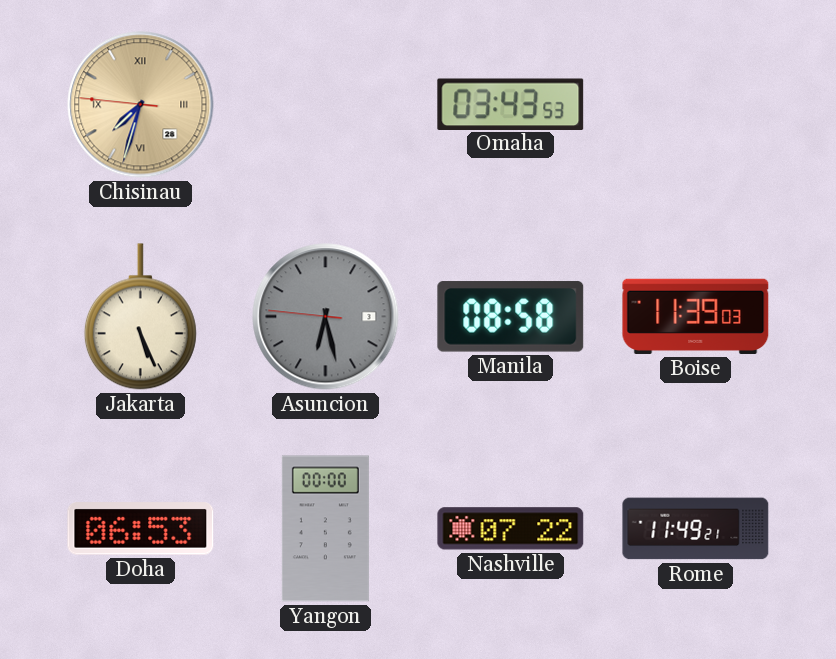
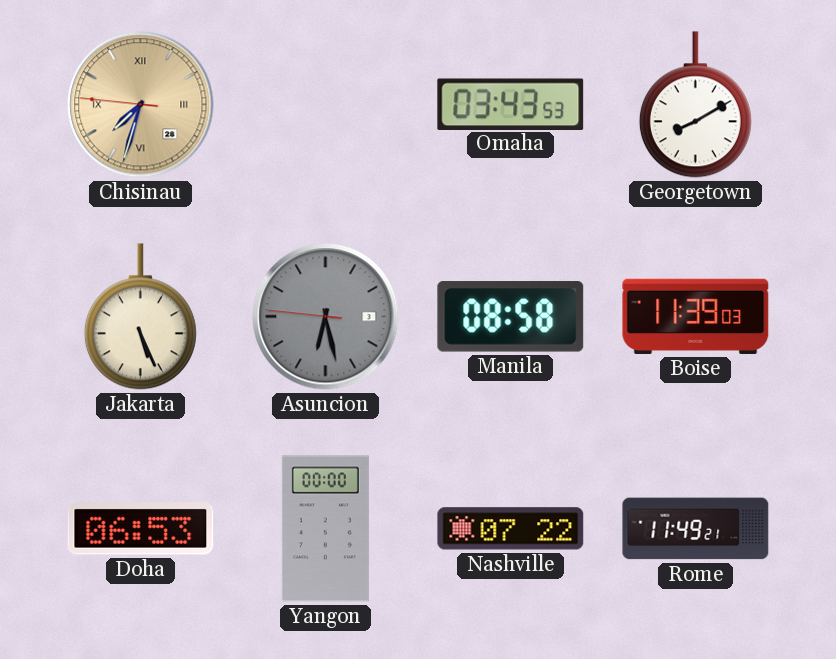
Georgetown: none -> 8:10
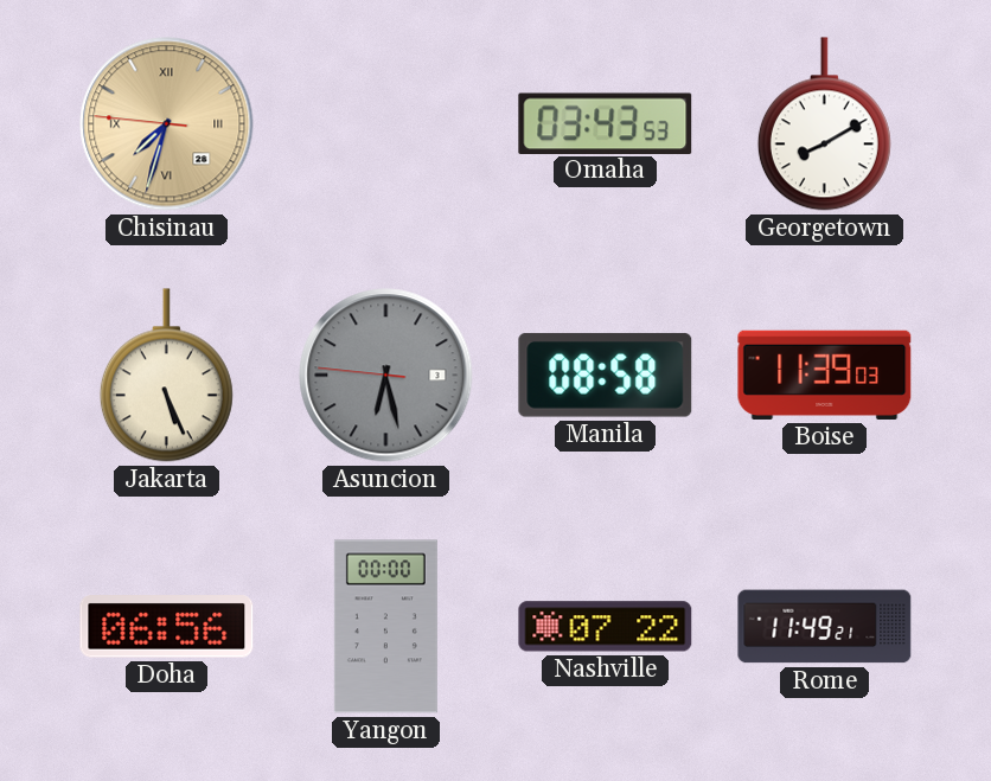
Doha: 06:53 -> 06:56
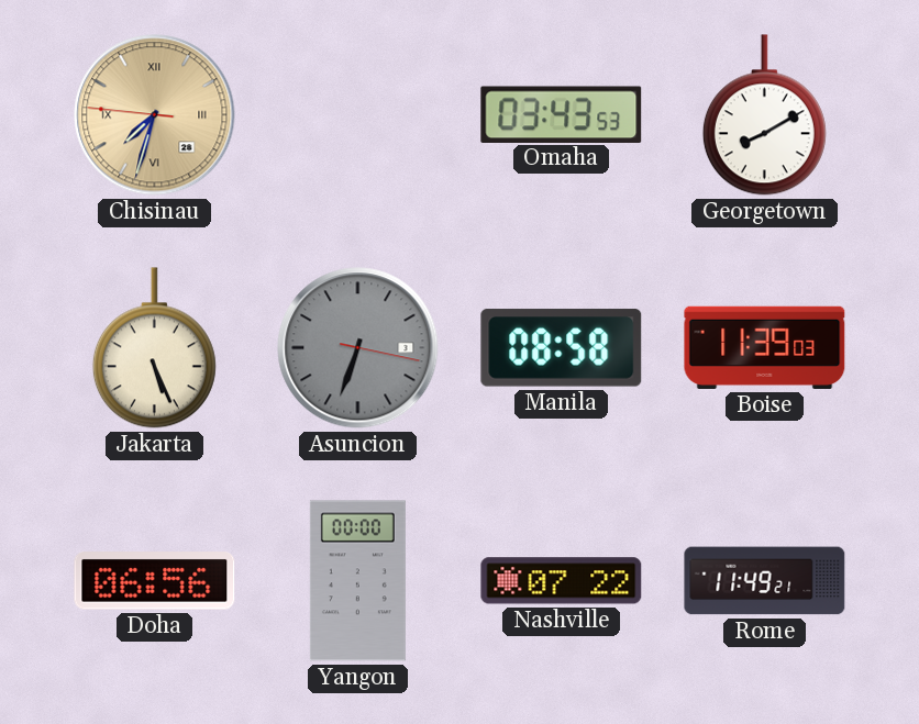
Asuncion: 6:27 -> 6:33
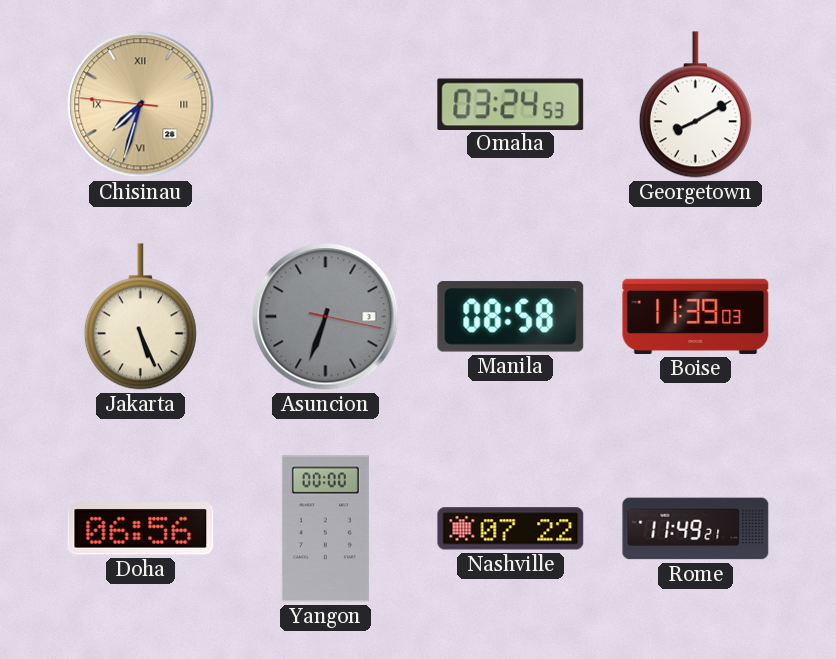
Omaha: 03:43 -> 03:24
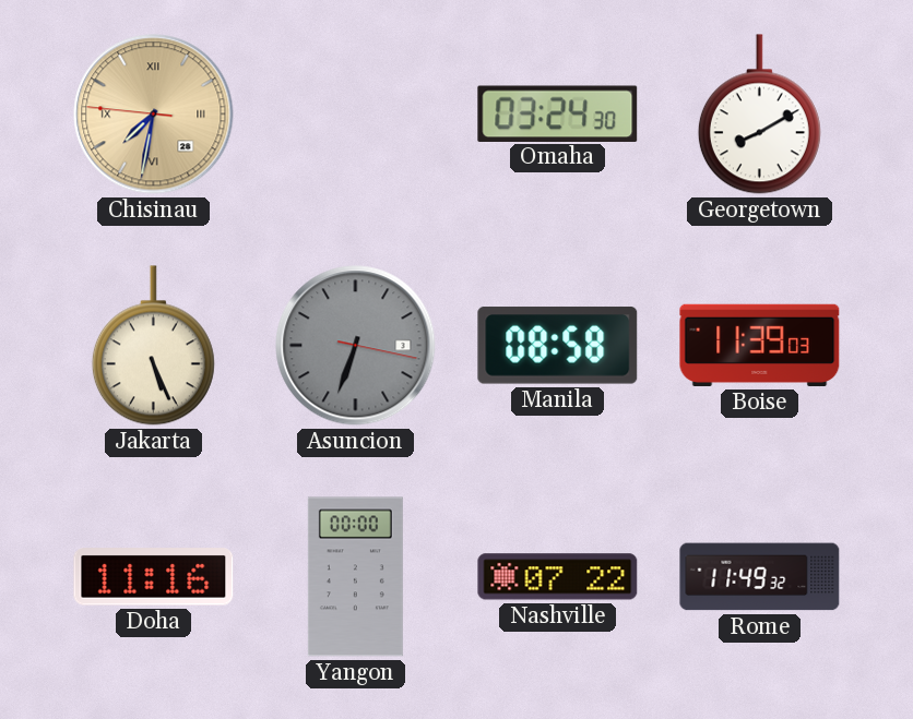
Chisinau: 7:32 -> 7:31
Omaha: 03:24:53 -> 03:24:30
Doha: 06:56 -> 11:16
Rome: 11:49:21 -> 11:49:32
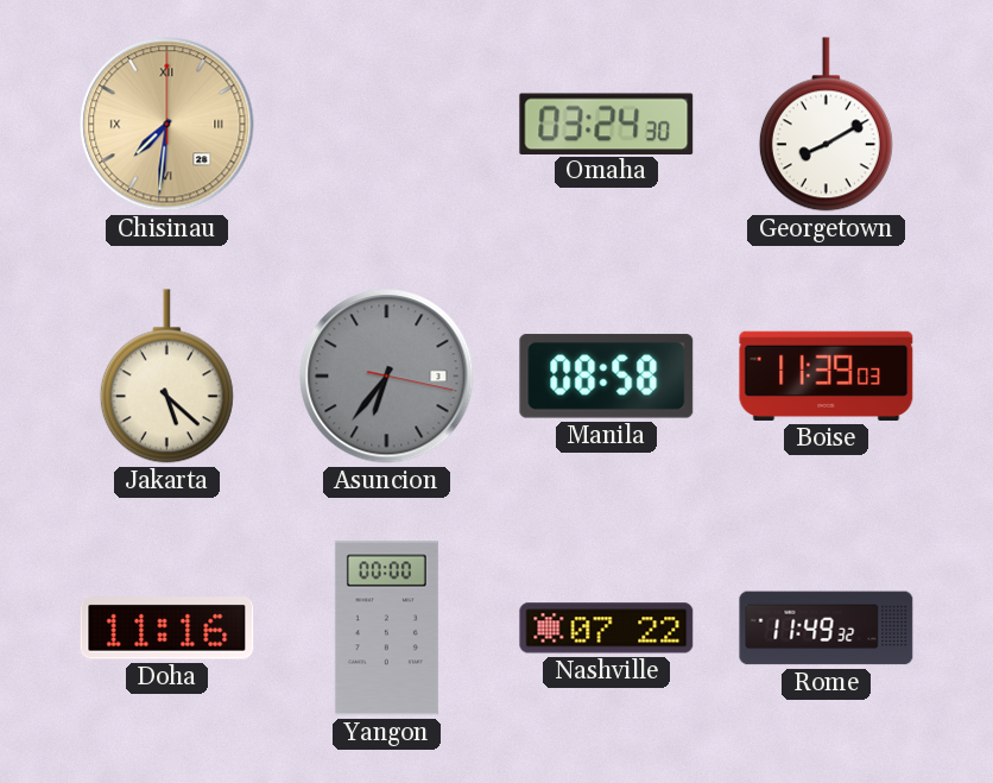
Chisinau: 7:31:46 -> 7:31:00
Jakarta: 5:26 -> 5:22
Asuncion: 6:33 -> 6:36
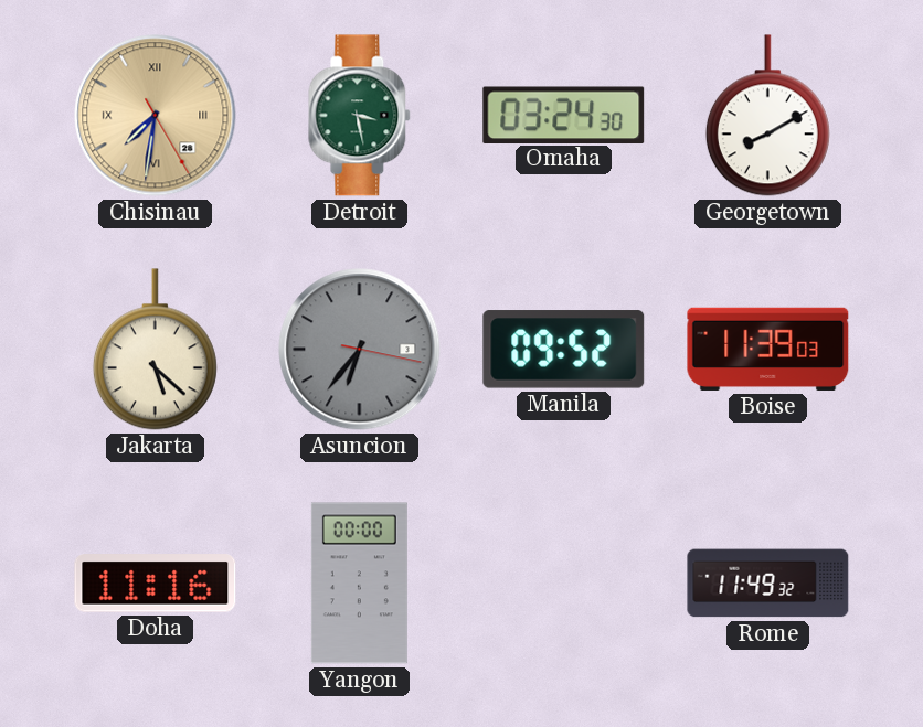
Chisinau: 7:31:00 -> 7:31:25
Detroit: none -> 3:28
Manila: 08:58 -> 09:52
Nashville: 07:22 -> none
